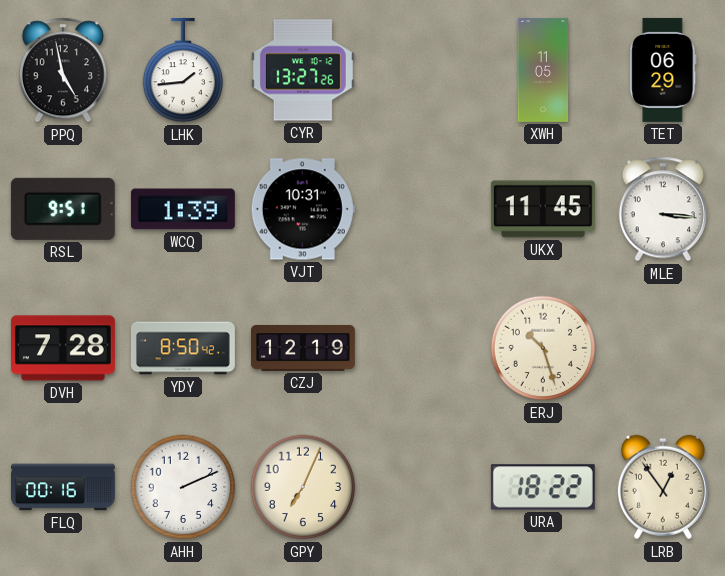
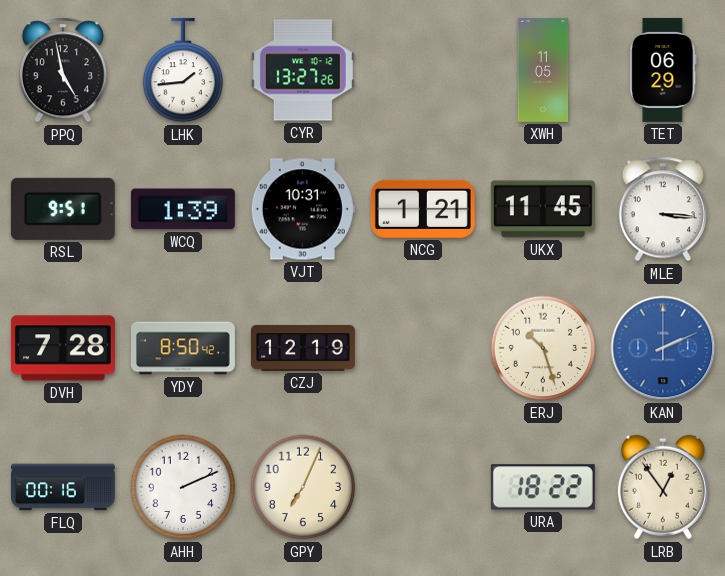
NCG: none -> 1:21
KAN: none -> 2:11
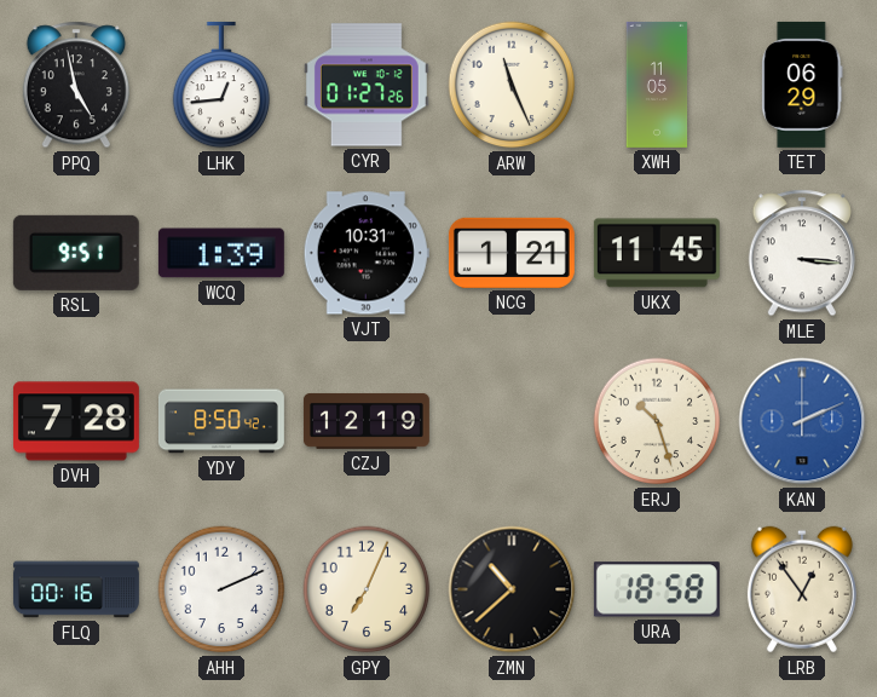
LHK: 1:44 -> 12:44
CYR: 13:27 -> 01:27
ARW: none -> 11:26
ZMN: none -> 10:38
URA: 18:22 -> 18:58
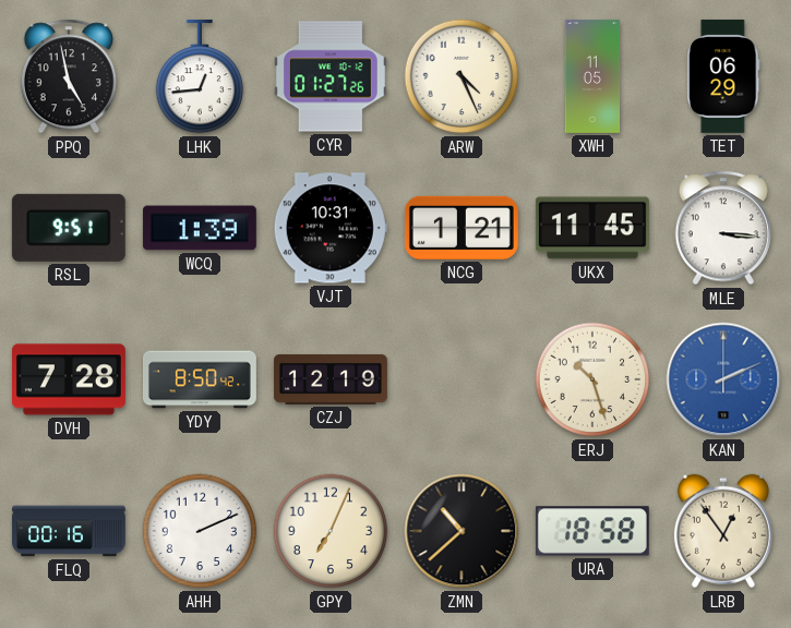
ARW: 11:26 -> 4:26
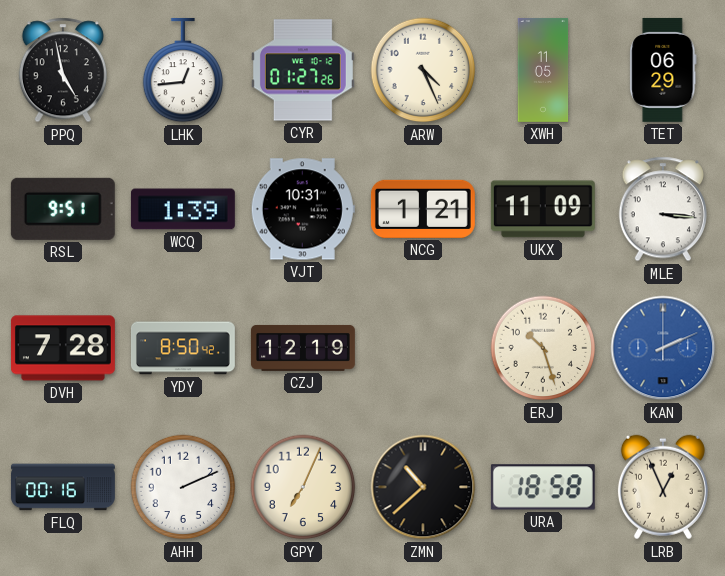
UKX: 11:45 -> 11:09
LRB: 12:54 -> 12:56
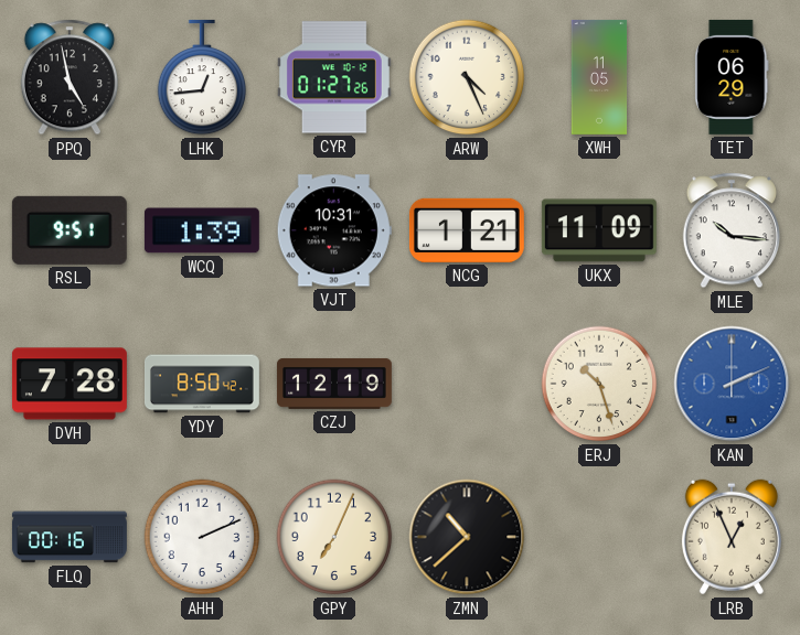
MLE: 3:16 -> 10:16
URA: 18:58 -> none
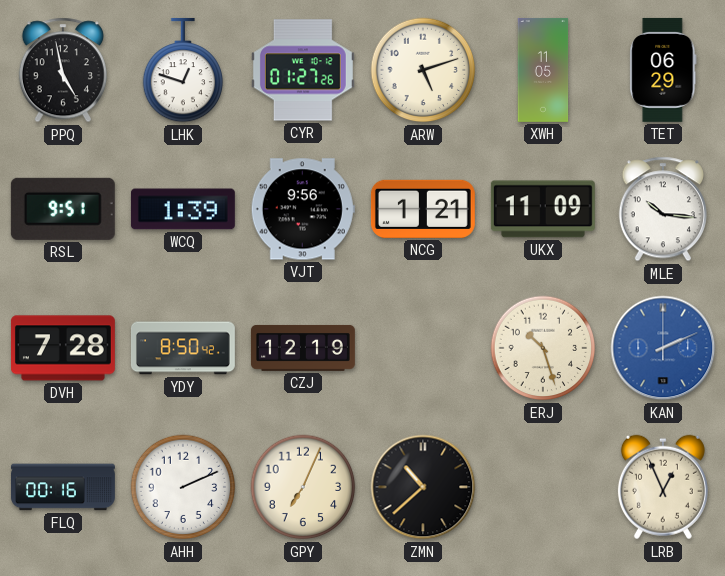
LHK: 12:44 -> 12:48
ARW: 4:26 -> 5:12
VJT: 10:31 -> 9:56
